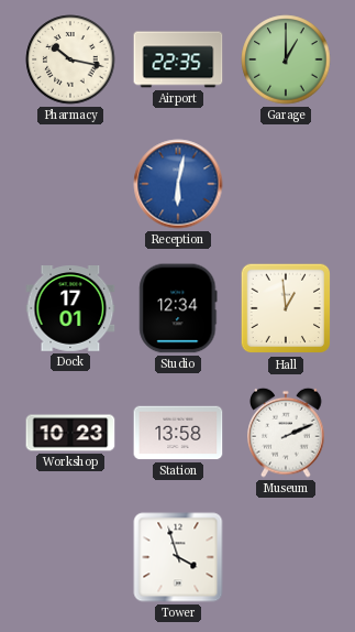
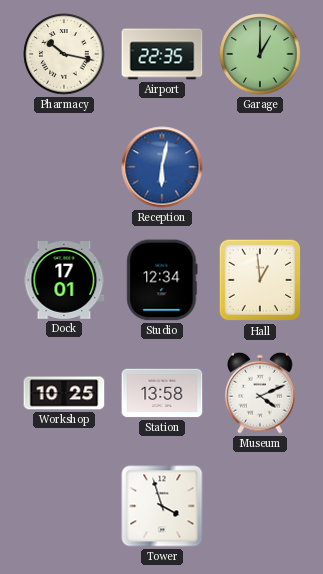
Workshop: 10:23 -> 10:25
Museum: 2:11 -> 4:11
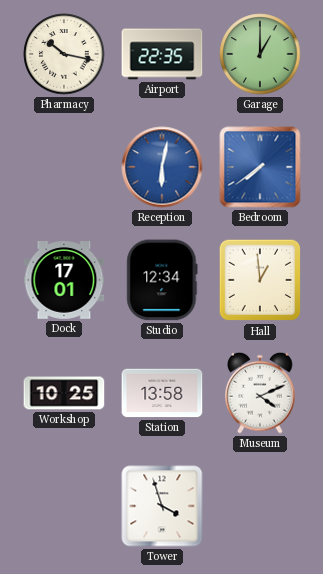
Bedroom: none -> 7:39
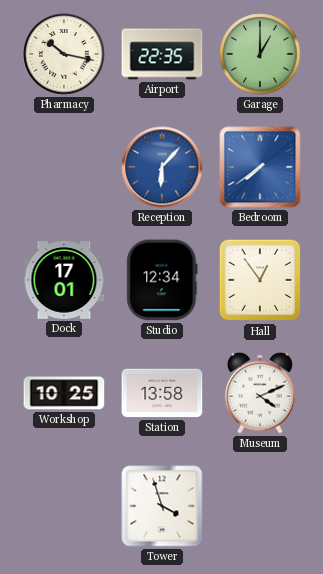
Reception: 6:02 -> 6:07
Hall: 12:59 -> 12:54
